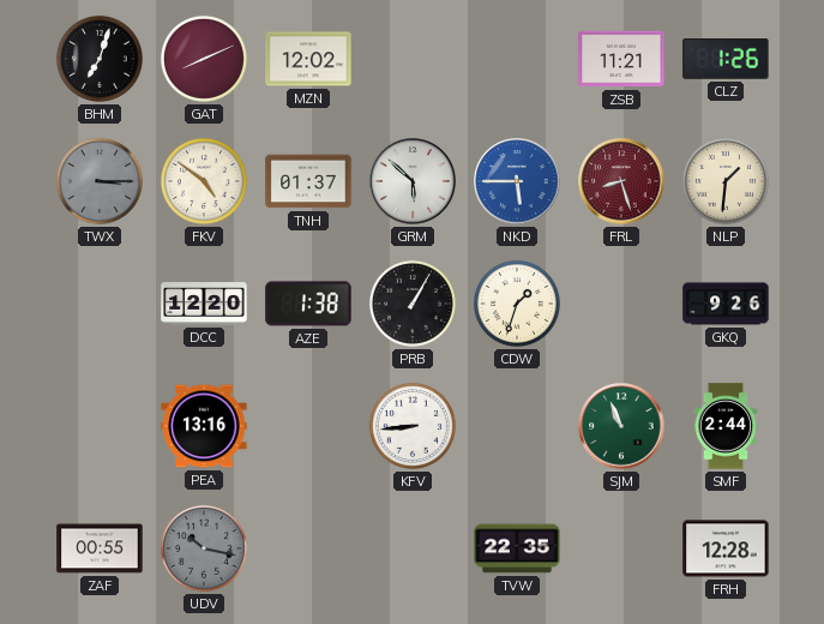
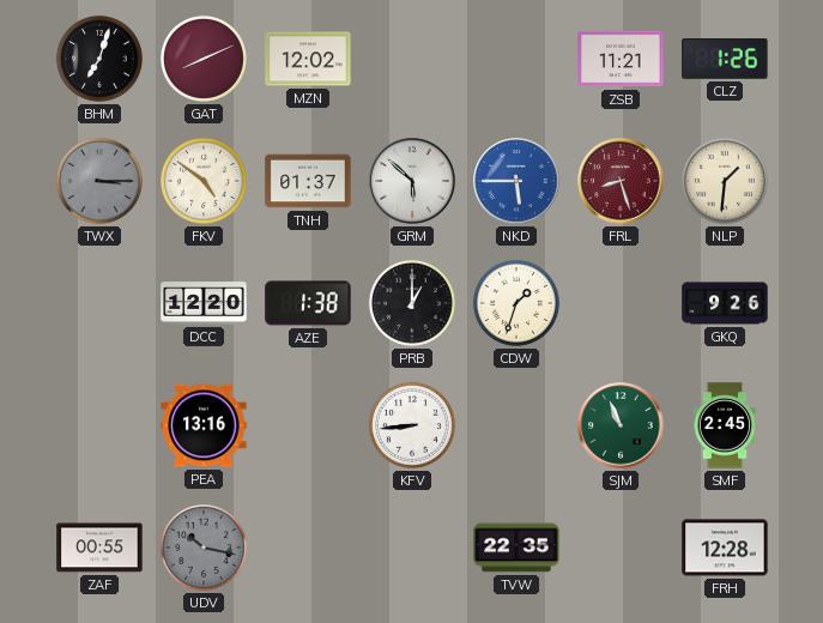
PRB: 1:05 -> 1:00
SMF: 2:44 -> 2:45
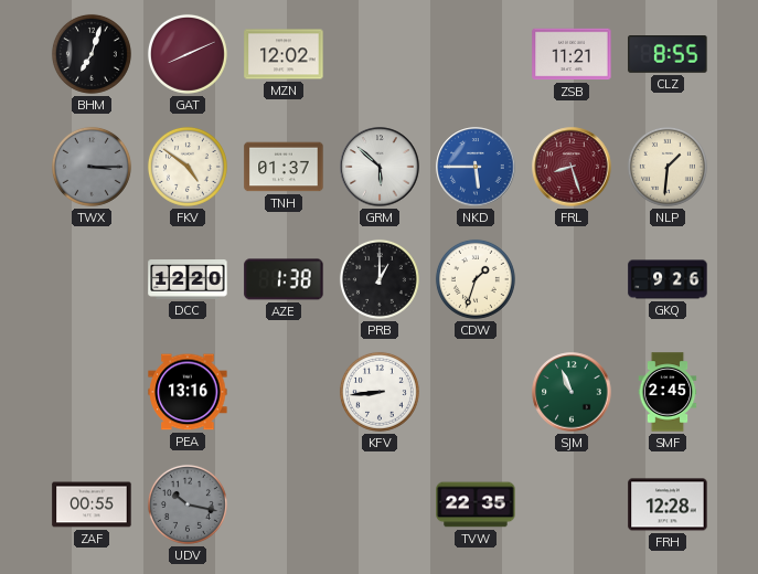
CLZ: 1:26 -> 8:55
